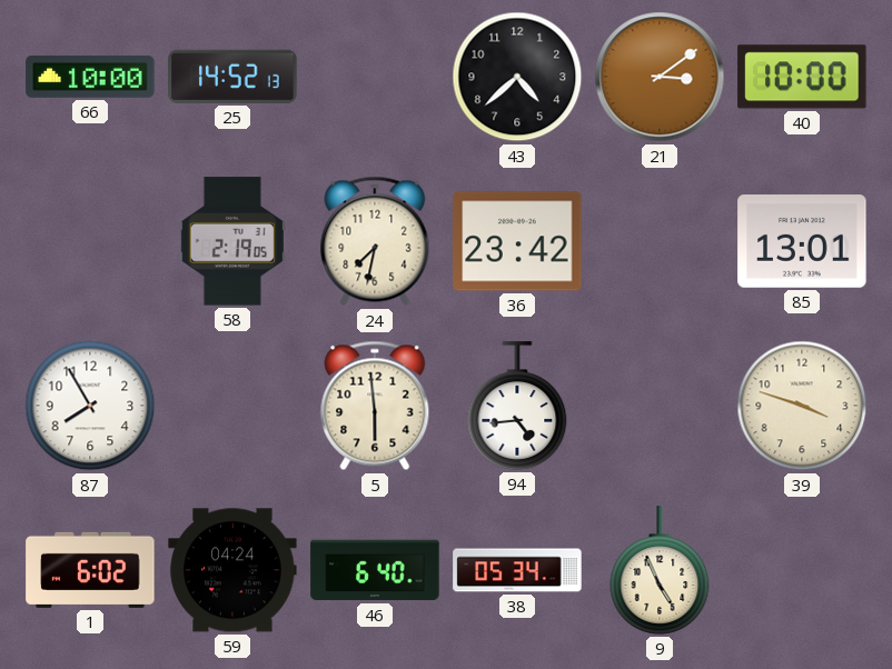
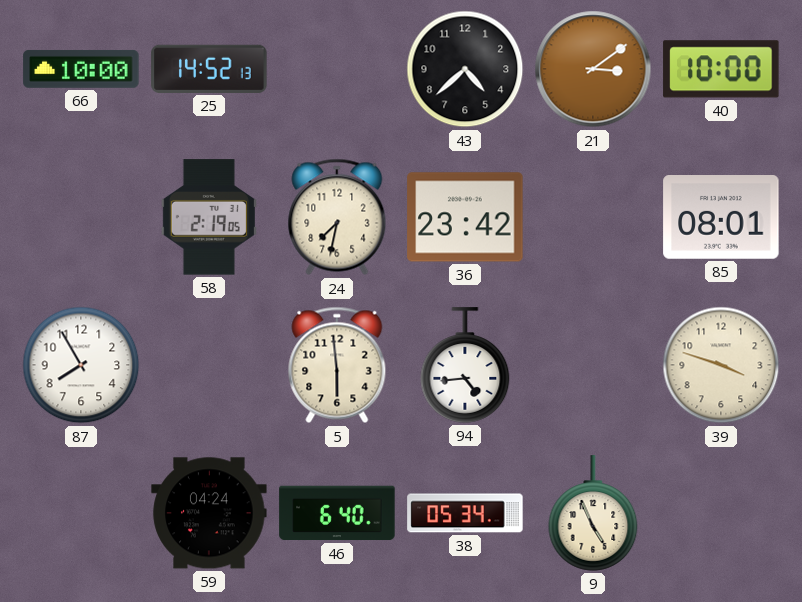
85: 13:01 -> 08:01
1: 6:02 -> none
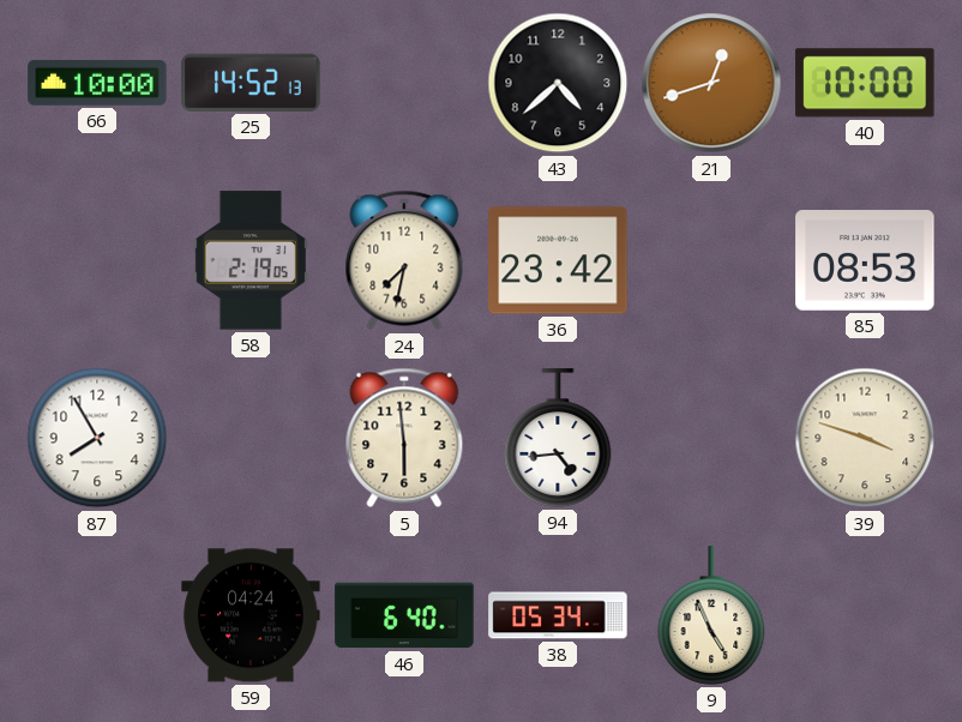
21: 3:09 -> 12:42
85: 08:01 -> 08:53
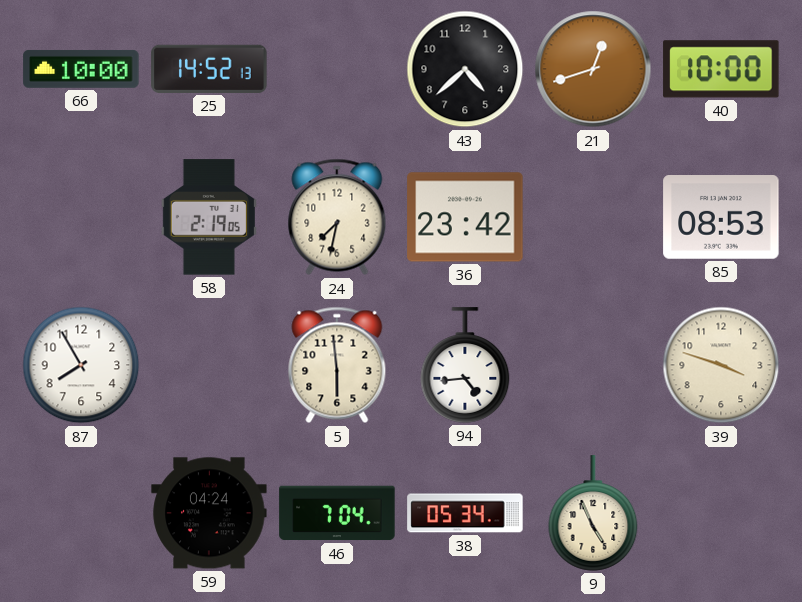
46: 6:40 -> 7:04
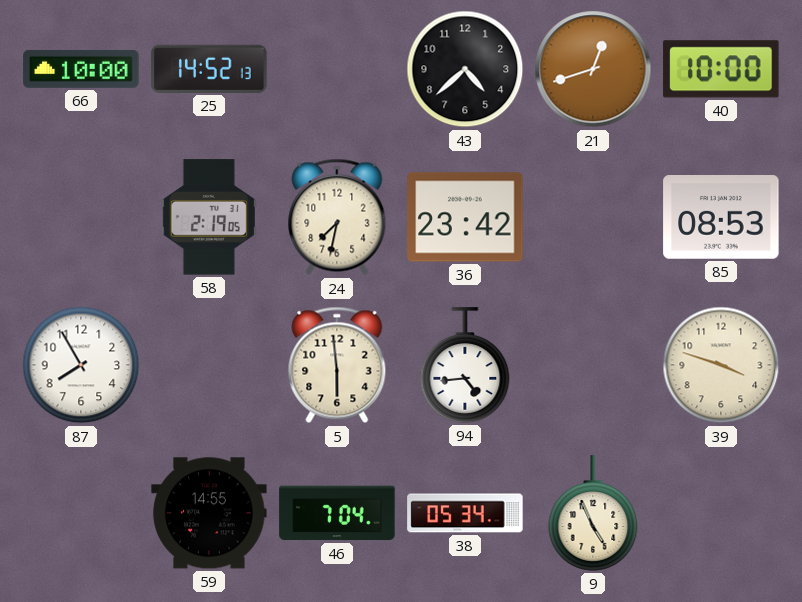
59: 04:24 -> 14:55
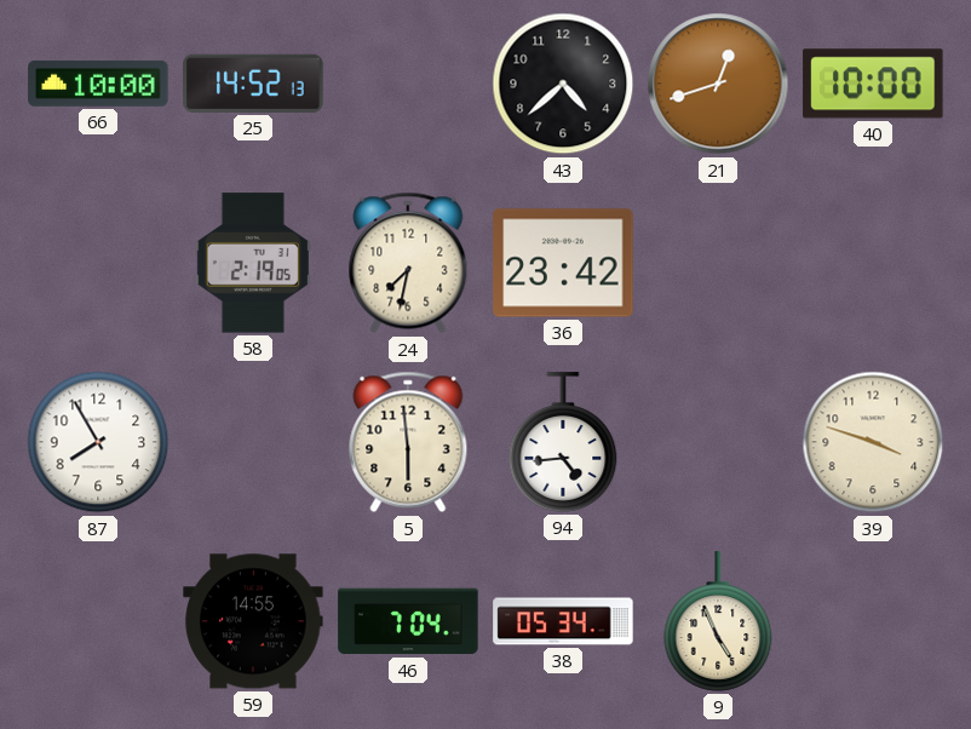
85: 08:53 -> none
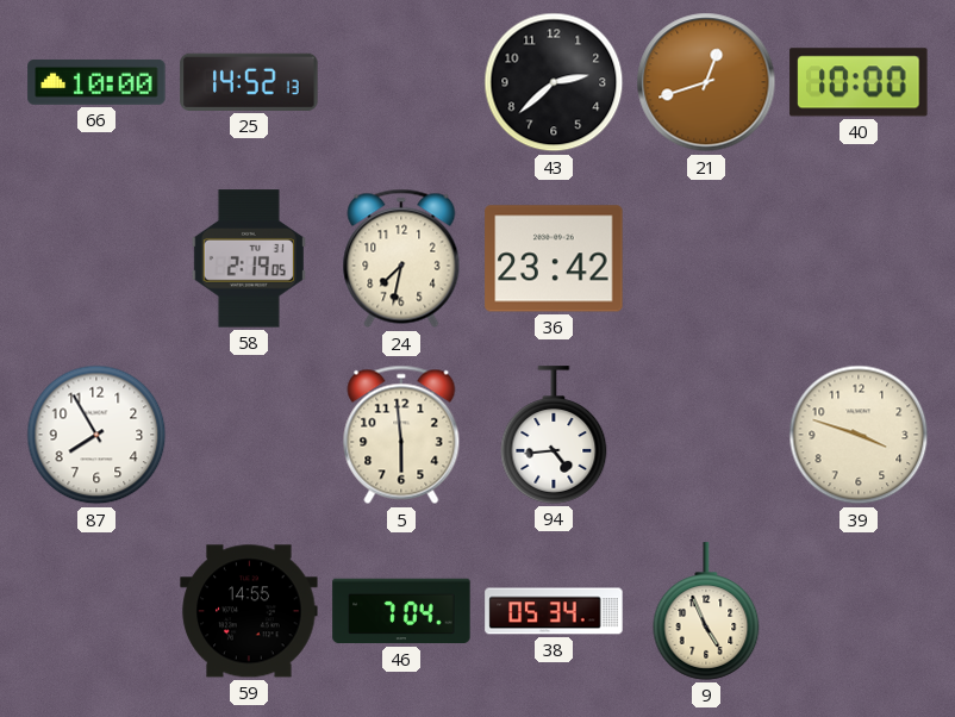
43: 4:38 -> 2:38
